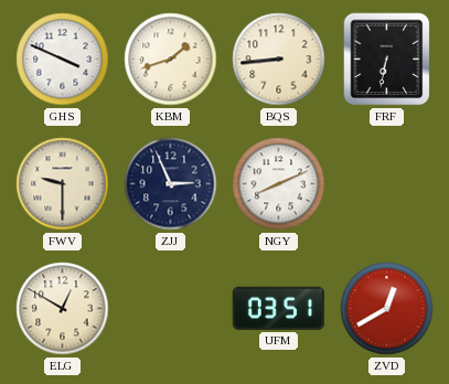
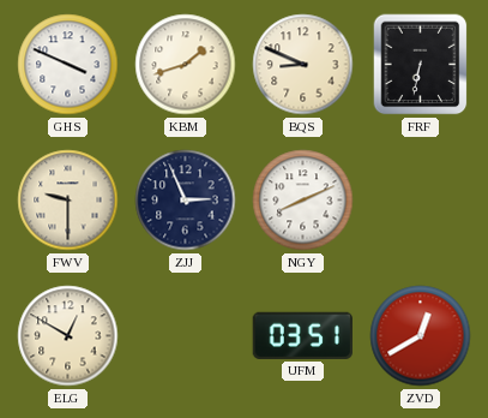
BQS: 8:44 -> 8:49
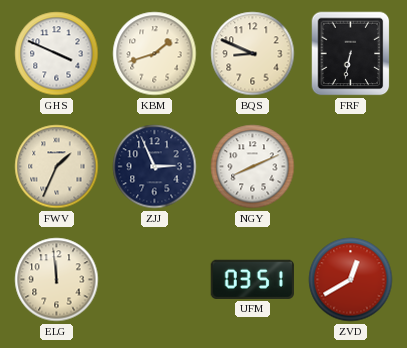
FWV: 9:30 -> 1:34
ELG: 12:50 -> 11:59
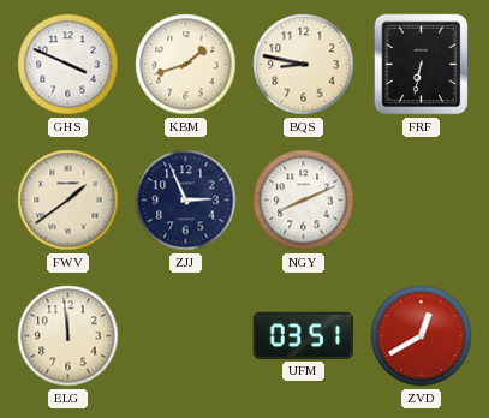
BQS: 8:49 -> 8:47
FWV: 1:34 -> 1:39
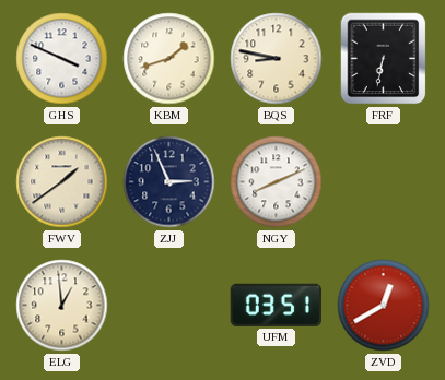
ELG: 11:59 -> 12:59
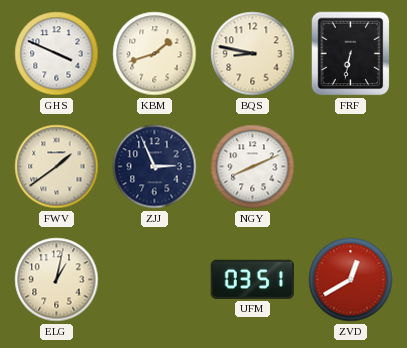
ELG: 12:59 -> 1:02
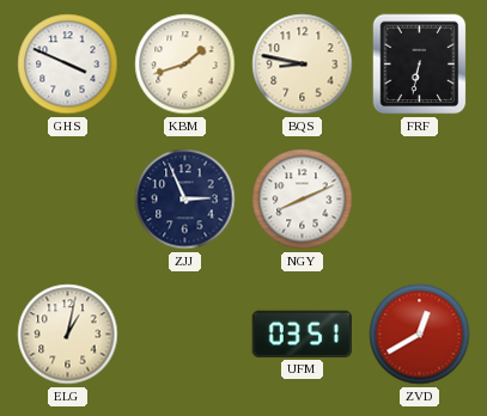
FWV: 1:39 -> none
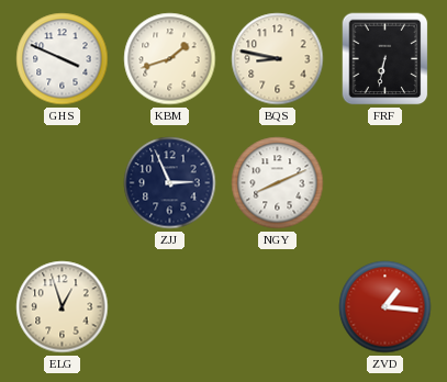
ELG: 1:02 -> 12:57
UFM: 03:51 -> none
ZVD: 12:40 -> 1:16
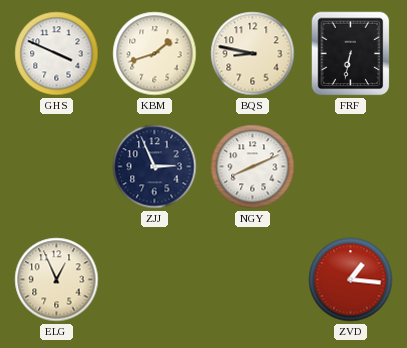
ELG: 12:57 -> 12:56
